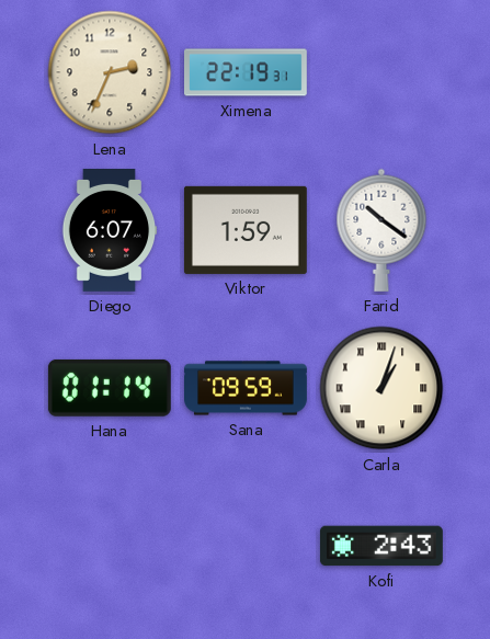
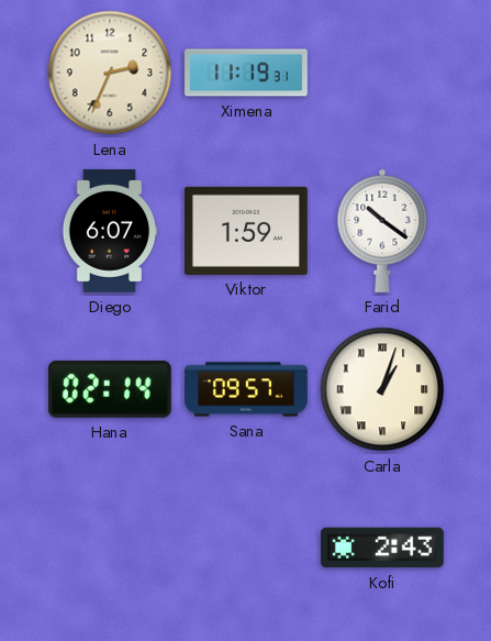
Ximena: 22:19 -> 11:19
Hana: 01:14 -> 02:14
Sana: 09:59 -> 09:57
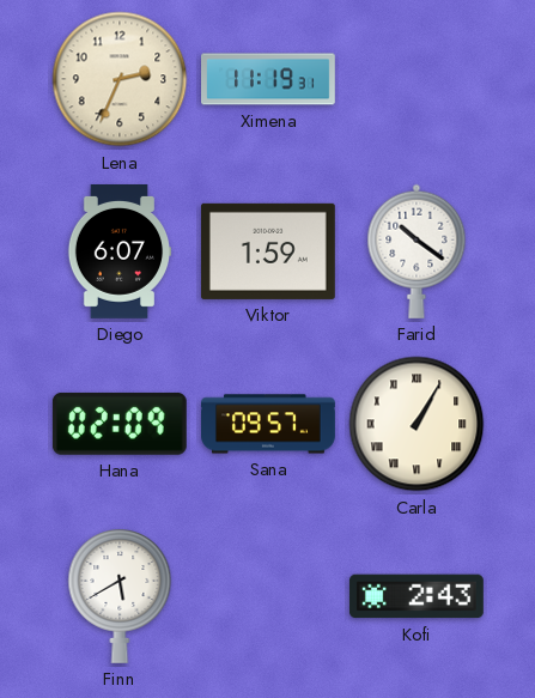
Hana: 02:14 -> 02:09
Carla: 1:03 -> 1:05
Finn: none -> 5:40
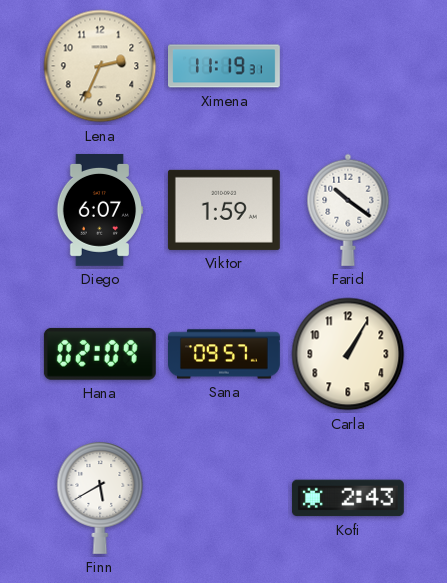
Carla numerals: Roman -> Arabic
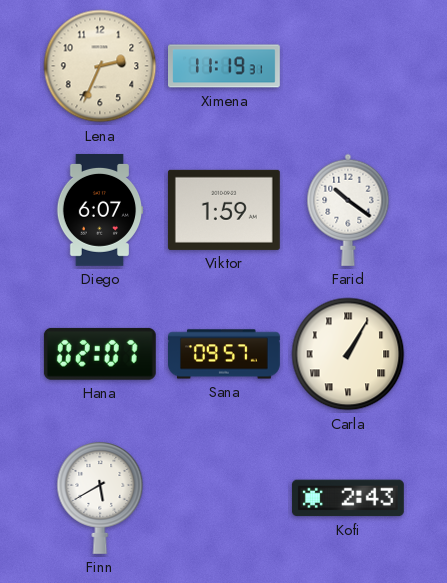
Hana: 02:09 -> 02:07
Carla numerals: Arabic -> Roman
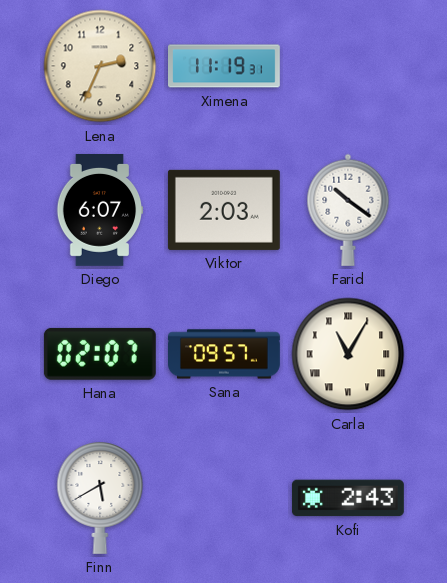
Viktor: 1:59 -> 2:03
Carla: 1:05 -> 11:05
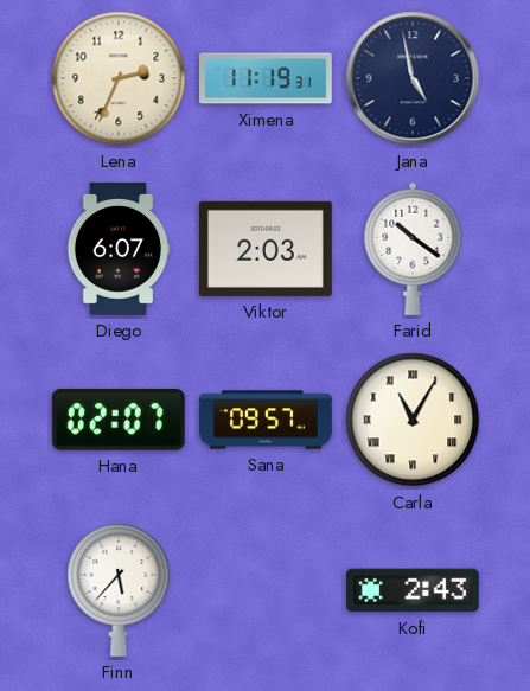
Jana: none -> 4:58
Finn: 5:40 -> 5:37
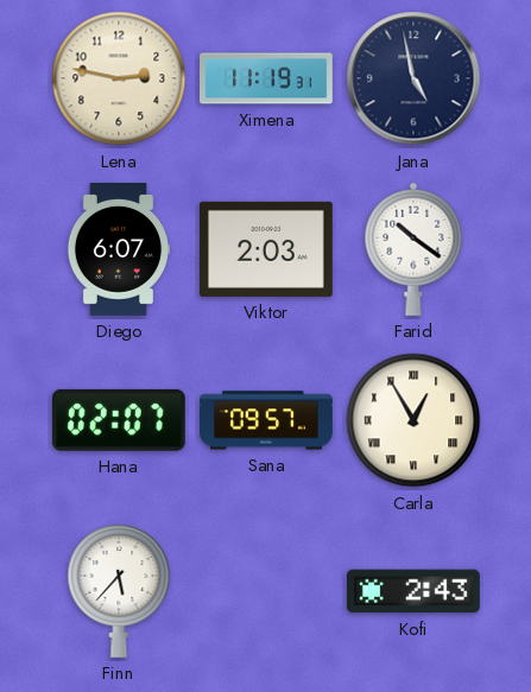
Lena: 2:34 -> 2:47
Carla: 11:05 -> 12:55
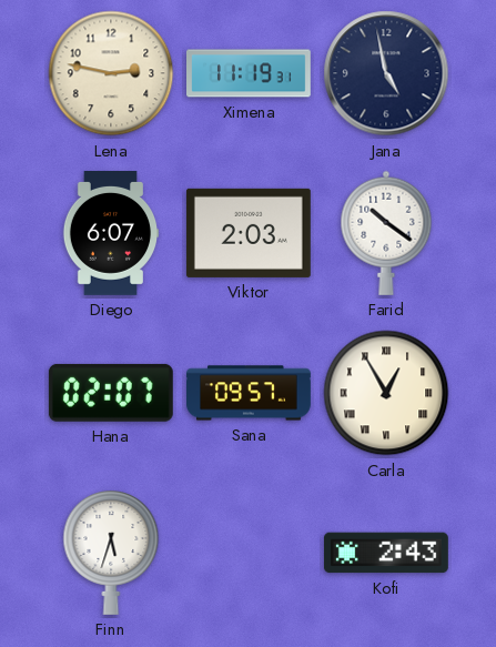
Finn: 5:37 -> 5:33
